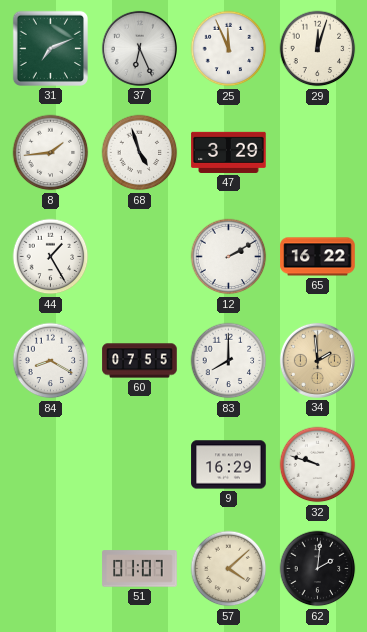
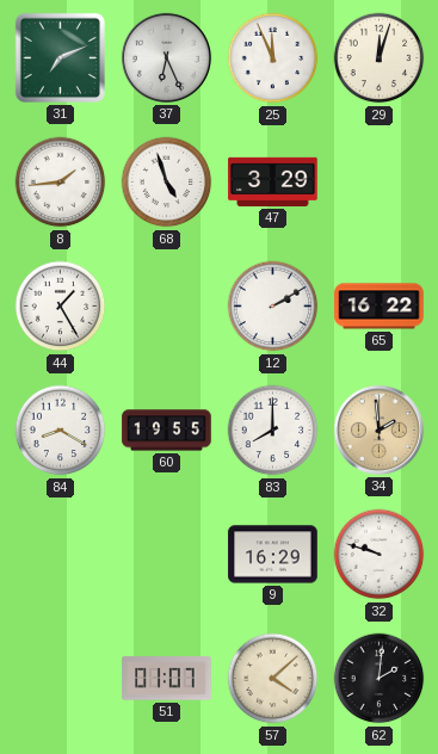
60: 07:55 -> 19:55
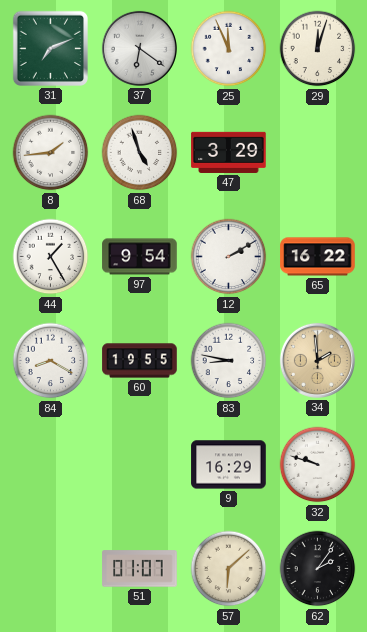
37: 6:26 -> 6:21
97: none -> 9:54
83: 8:00 -> 8:47
57: 4:08 -> 6:08
62: 2:01 -> 2:06
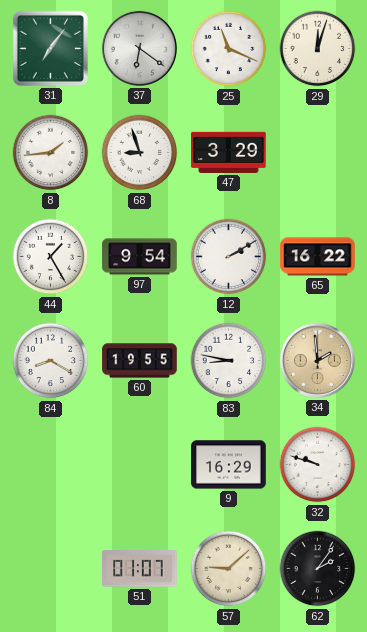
31: 7:11 -> 7:06
25: 11:56 -> 11:19
68: 4:57 -> 8:57
57: 6:08 -> 9:08
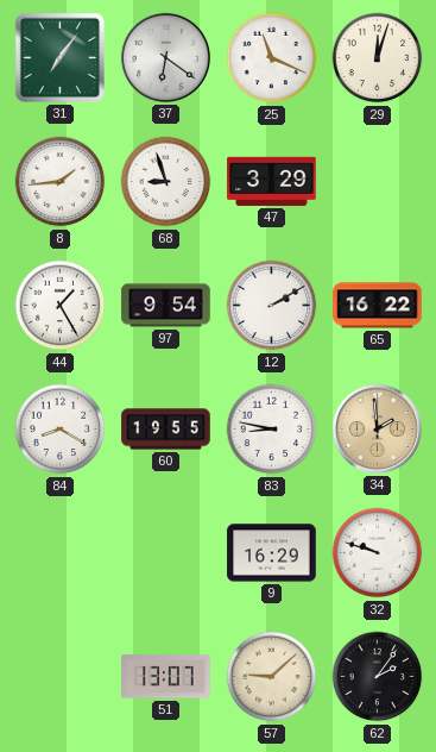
51: 01:07 -> 13:07
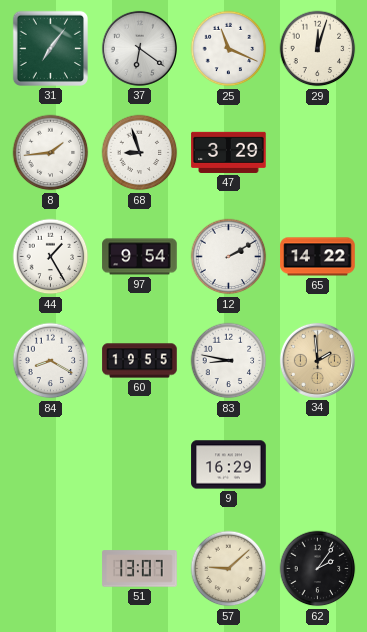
65: 16:22 -> 14:22
32: 9:48 -> none
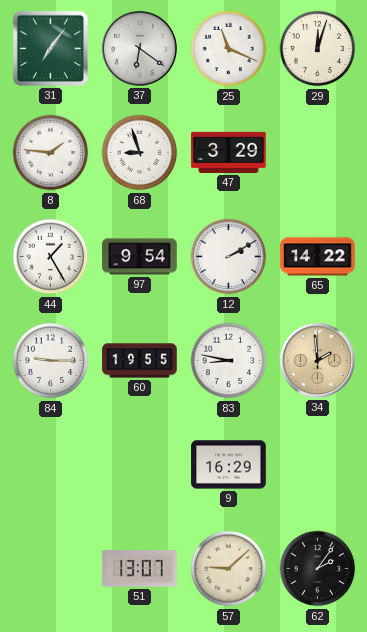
8: 1:44 -> 1:46
84: 8:20 -> 9:15
